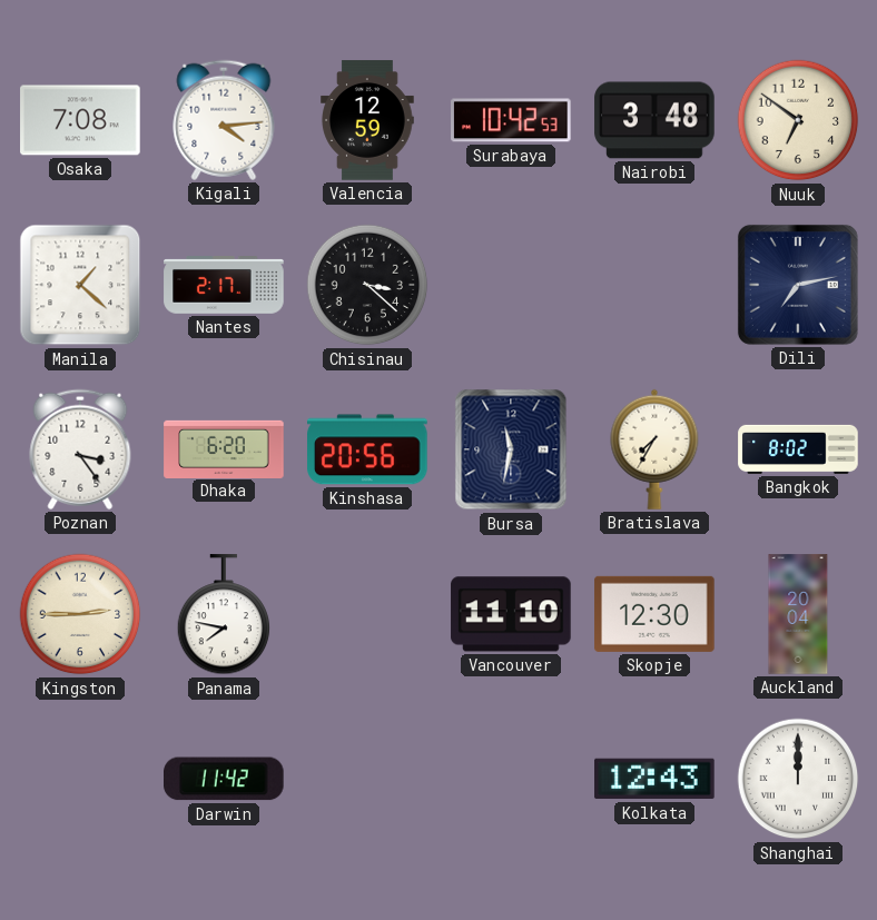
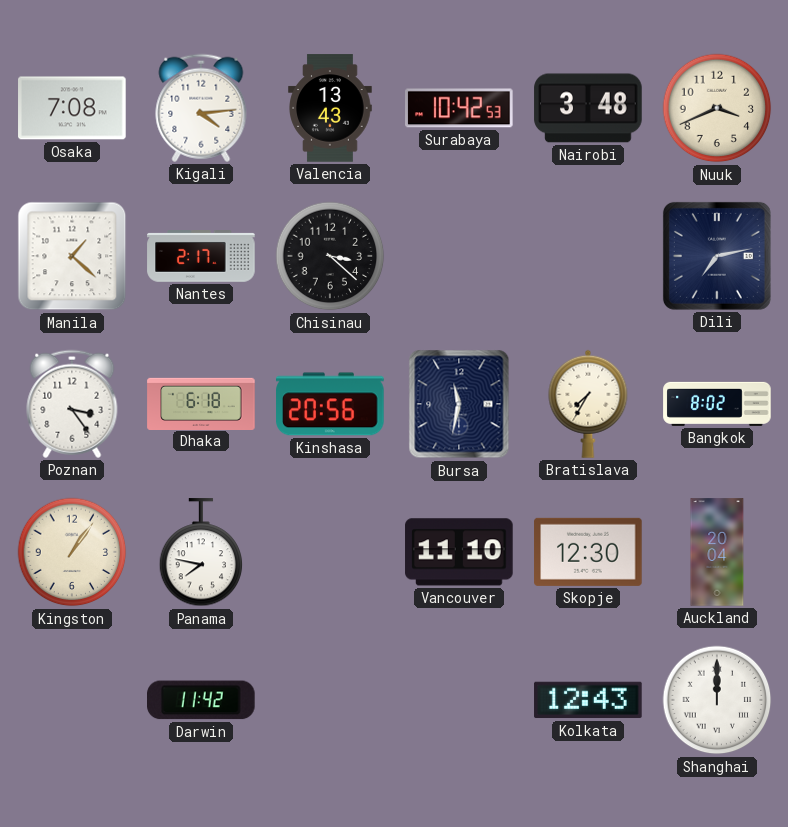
Valencia: 12:59 -> 13:43
Nuuk: 6:51 -> 3:41
Dhaka: 6:20 -> 6:18
Kingston: 2:45 -> 1:06
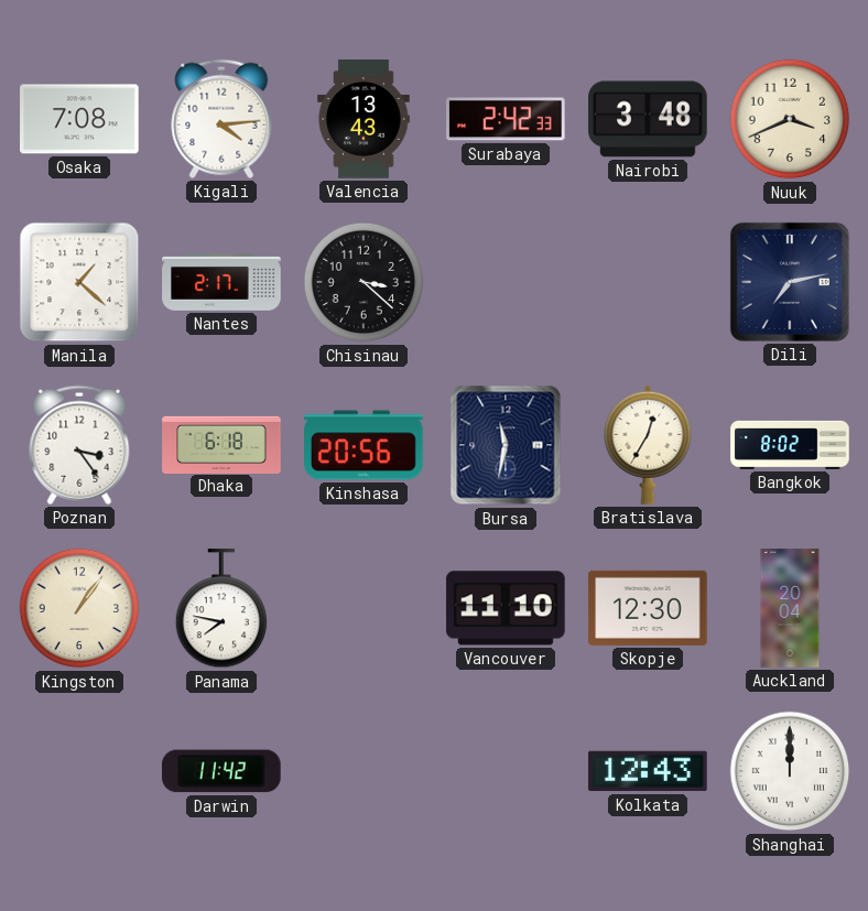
Surabaya: 10:42 -> 2:42
Bratislava: 7:35 -> 12:35
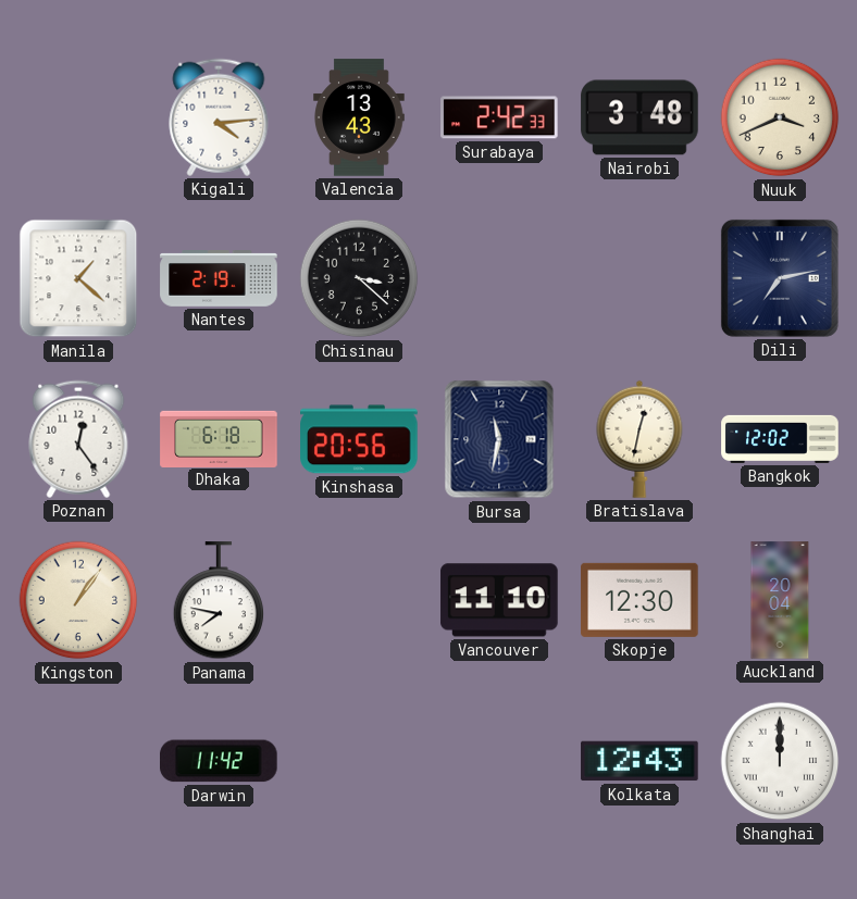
Osaka: 7:08 -> none
Nantes: 2:17 -> 2:19
Poznan: 3:24 -> 12:24
Bratislava: 12:35 -> 12:32
Bangkok: 8:02 -> 12:02
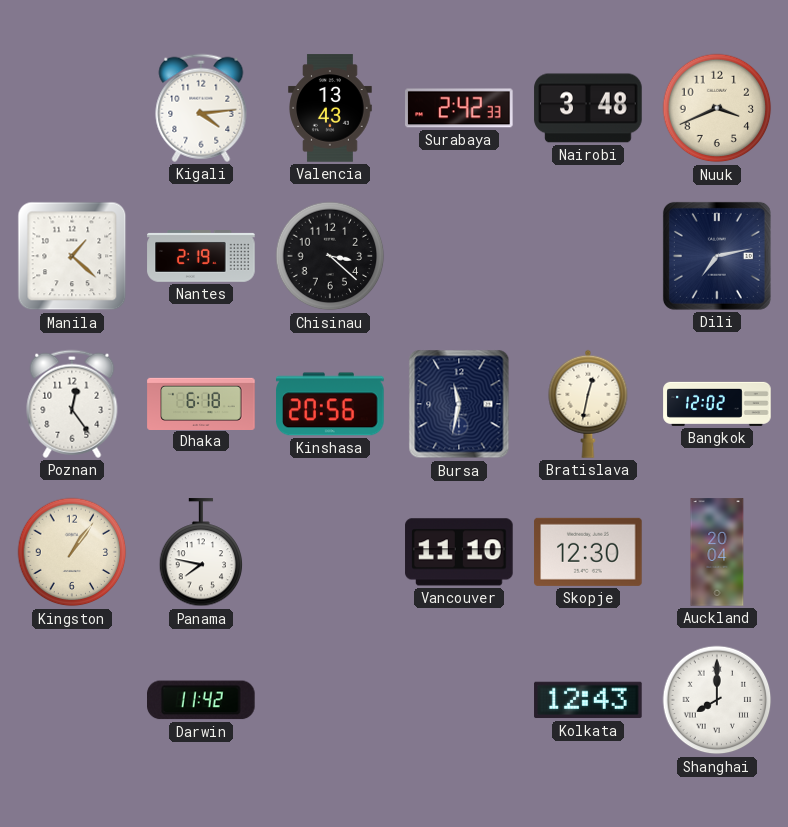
Shanghai: 12:00 -> 8:00
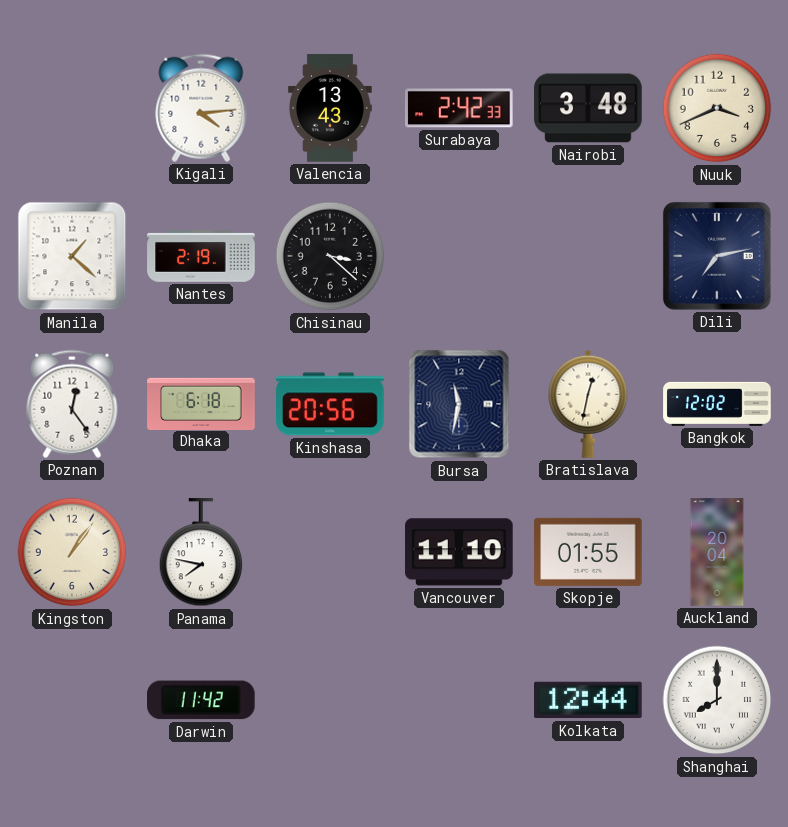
Skopje: 12:30 -> 01:55
Kolkata: 12:43 -> 12:44
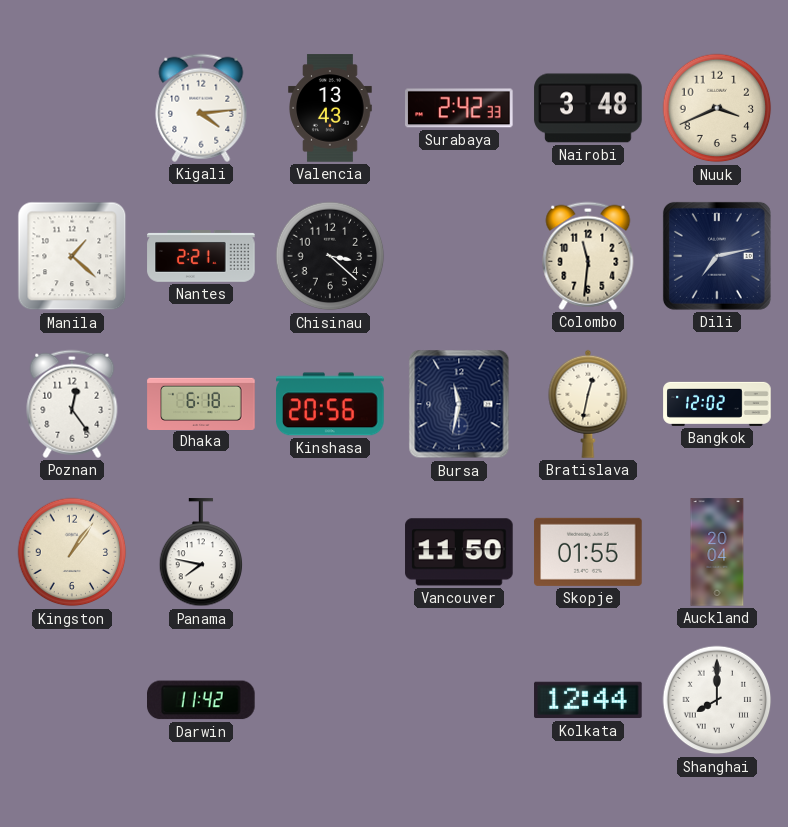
Nantes: 2:19 -> 2:21
Colombo: none -> 11:31
Vancouver: 11:10 -> 11:50
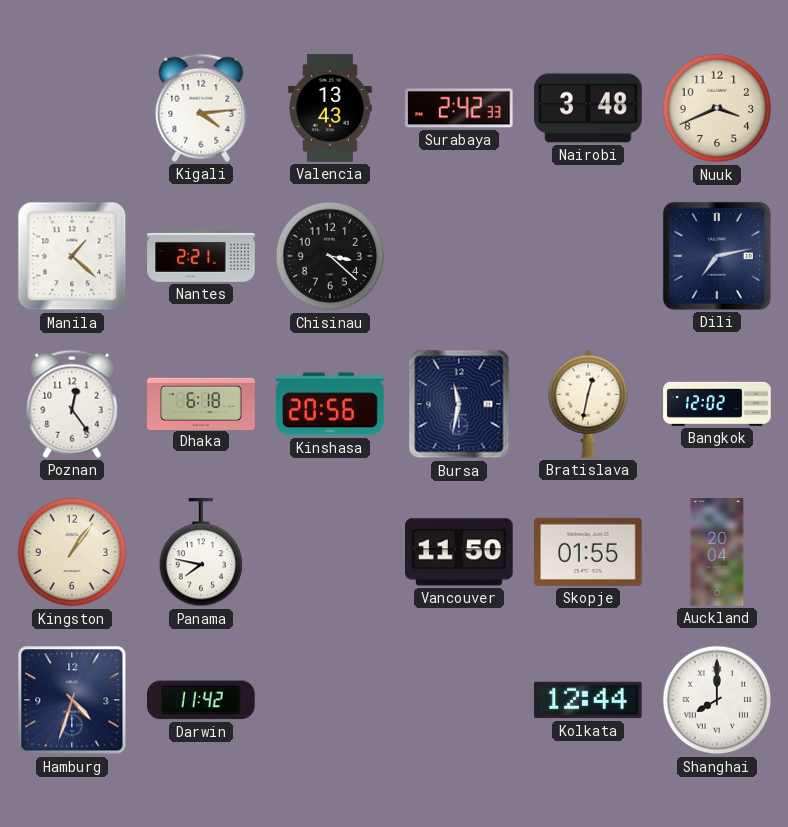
Colombo: 11:31 -> none
Hamburg: none -> 4:33
